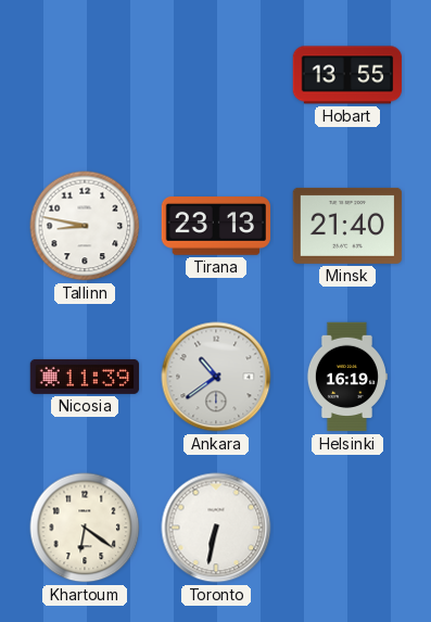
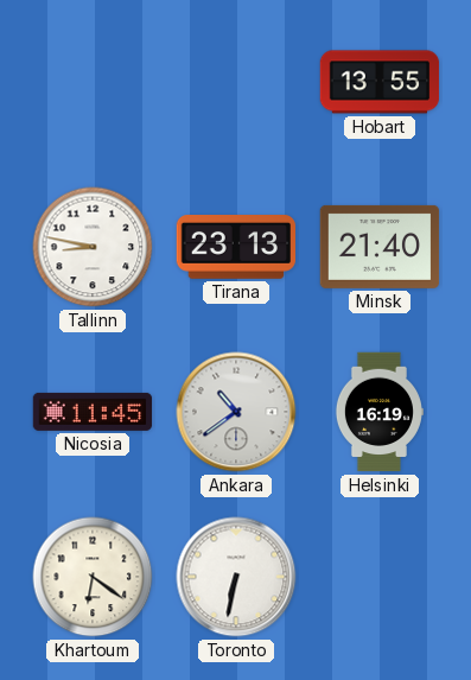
Nicosia: 11:39 -> 11:45
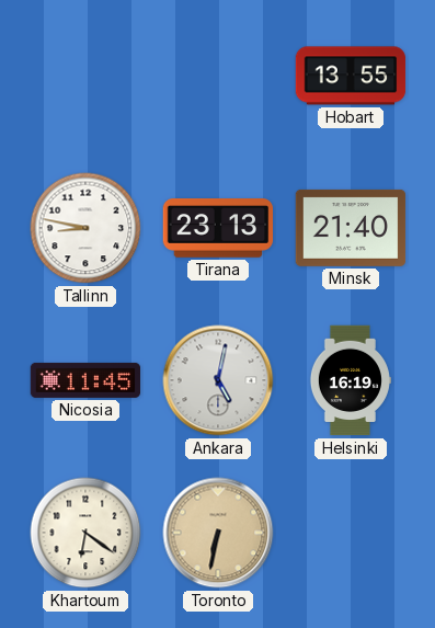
Ankara: 10:39 -> 5:02
Toronto dial: white -> champagne
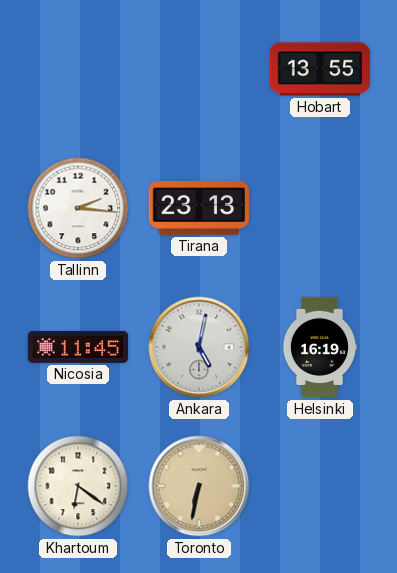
Tallinn: 8:47 -> 2:16
Minsk: 21:40 -> none
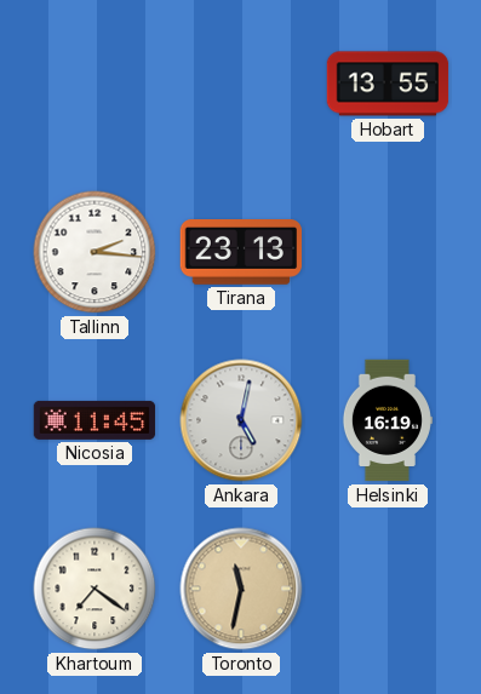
Khartoum: 6:21 -> 7:21
Toronto: 6:32 -> 11:32
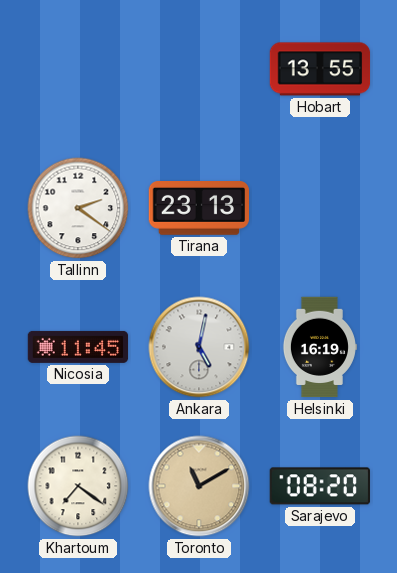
Tallinn: 2:16 -> 2:21
Toronto: 11:32 -> 11:10
Sarajevo: none -> 08:20
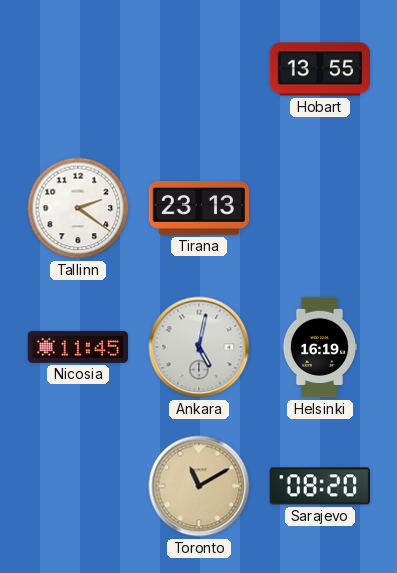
Khartoum: 7:21 -> none
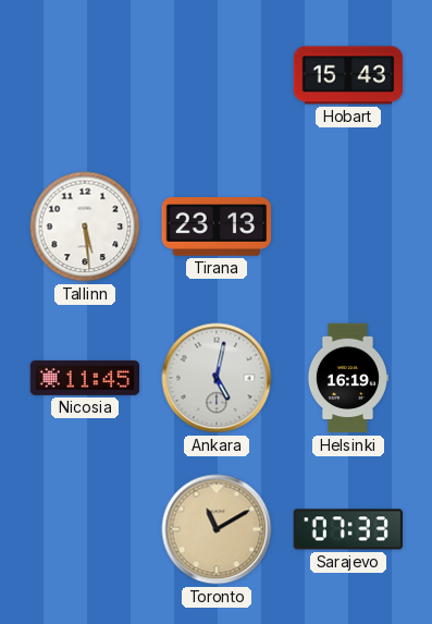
Hobart: 13:55 -> 15:43
Tallinn: 2:21 -> 5:29
Sarajevo: 08:20 -> 07:33
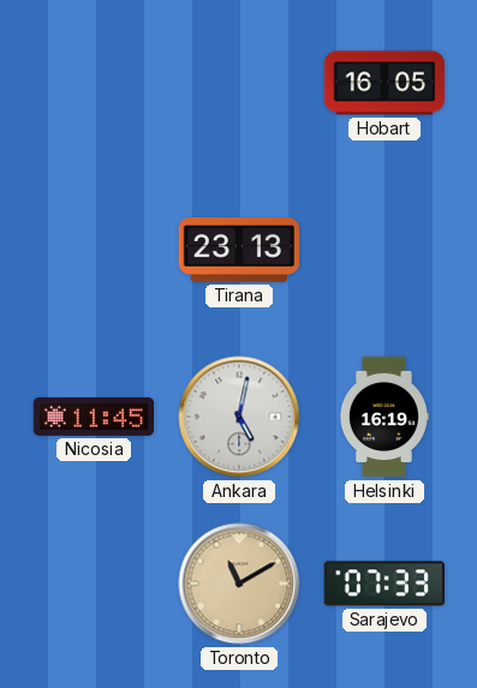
Hobart: 15:43 -> 16:05
Tallinn: 5:29 -> none
